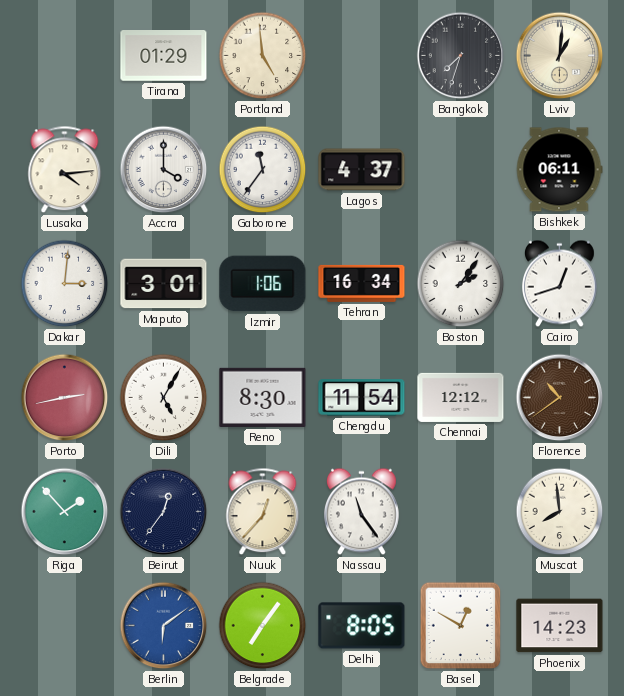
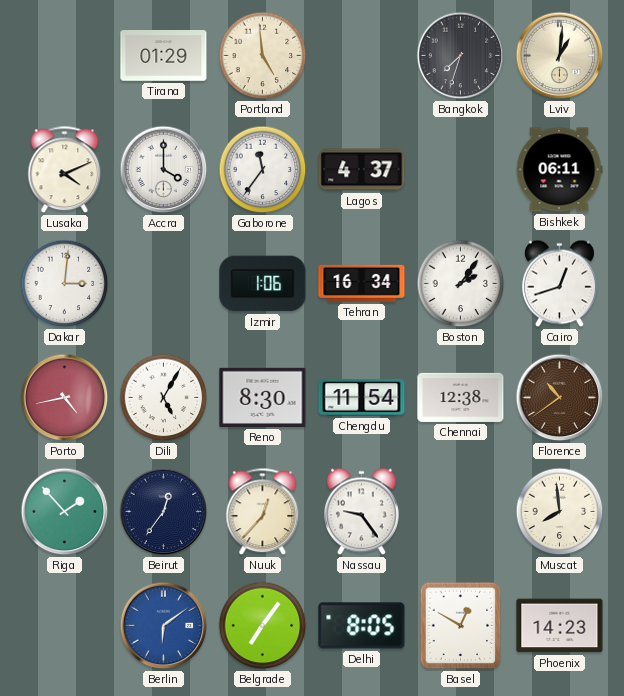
Lusaka: 4:14 -> 4:11
Maputo: 3:01 -> none
Porto: 2:43 -> 4:43
Chennai: 12:12 -> 12:38
Nassau: 11:24 -> 9:24
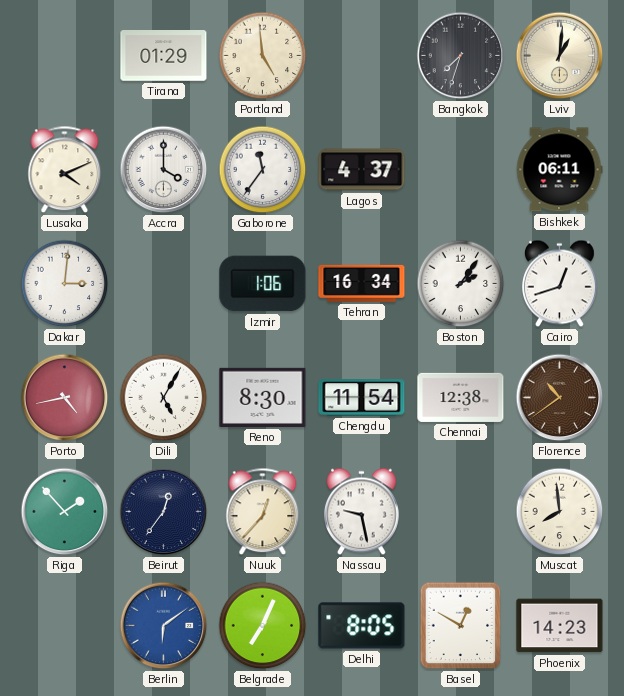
Nassau: 9:24 -> 9:28
Belgrade: 7:06 -> 7:04
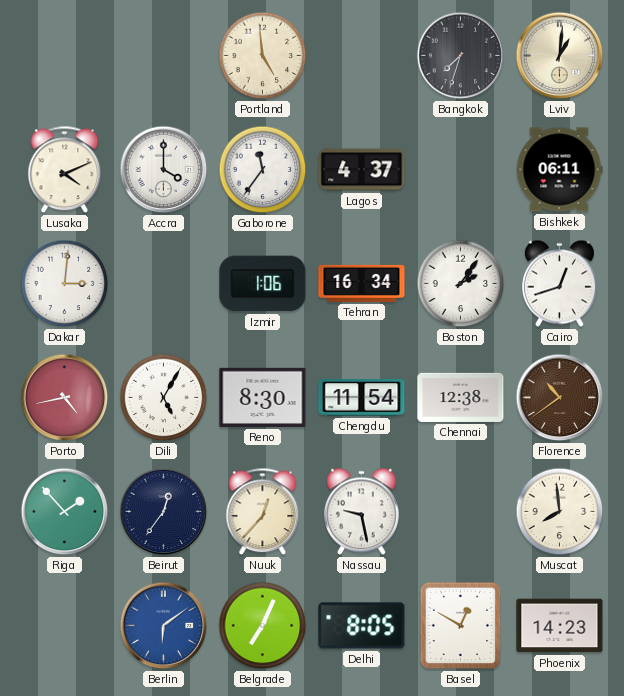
Tirana: 01:29 -> none
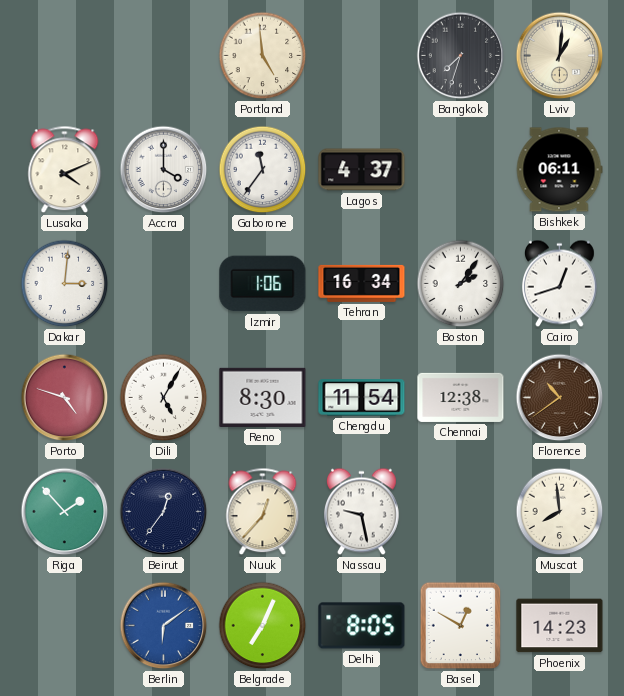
Porto: 4:43 -> 4:48
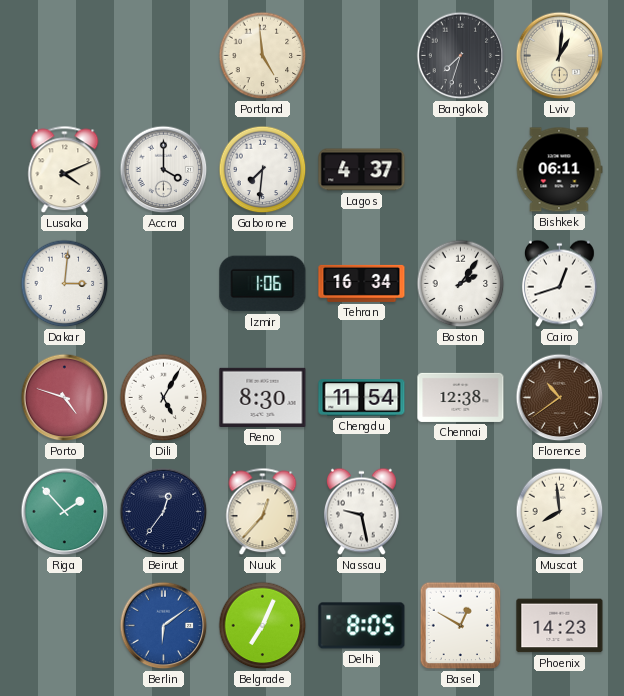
Gaborone: 11:36 -> 7:31
